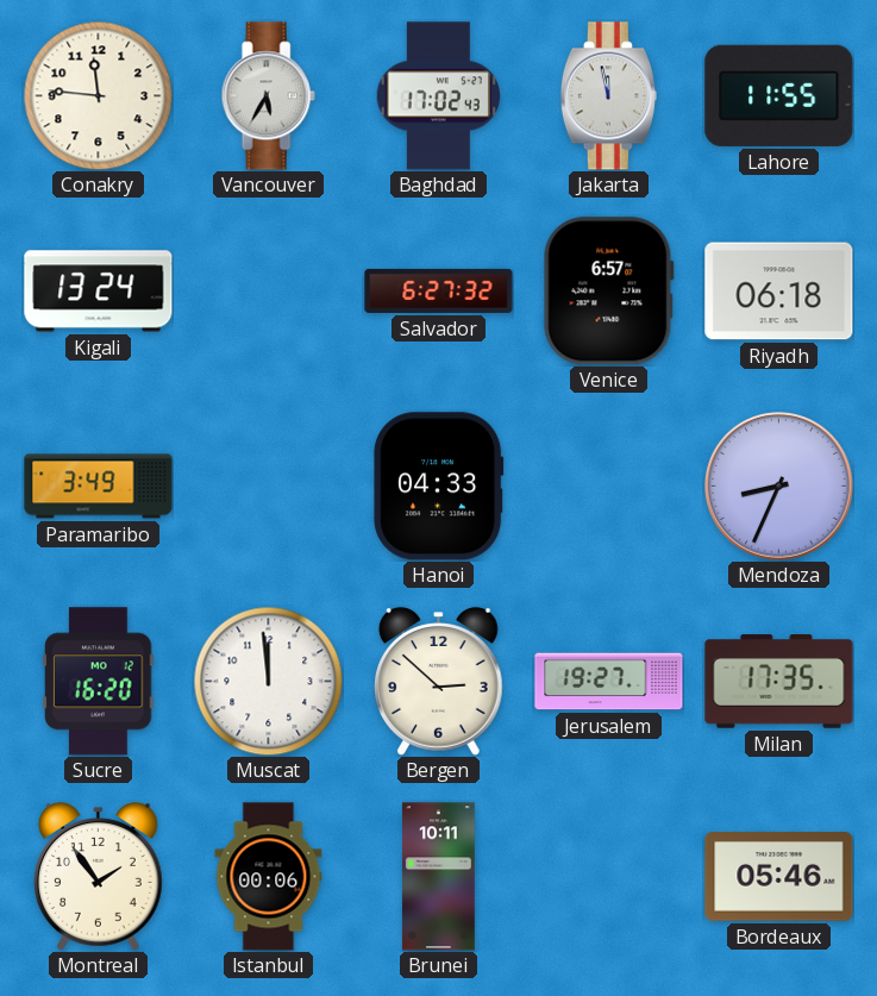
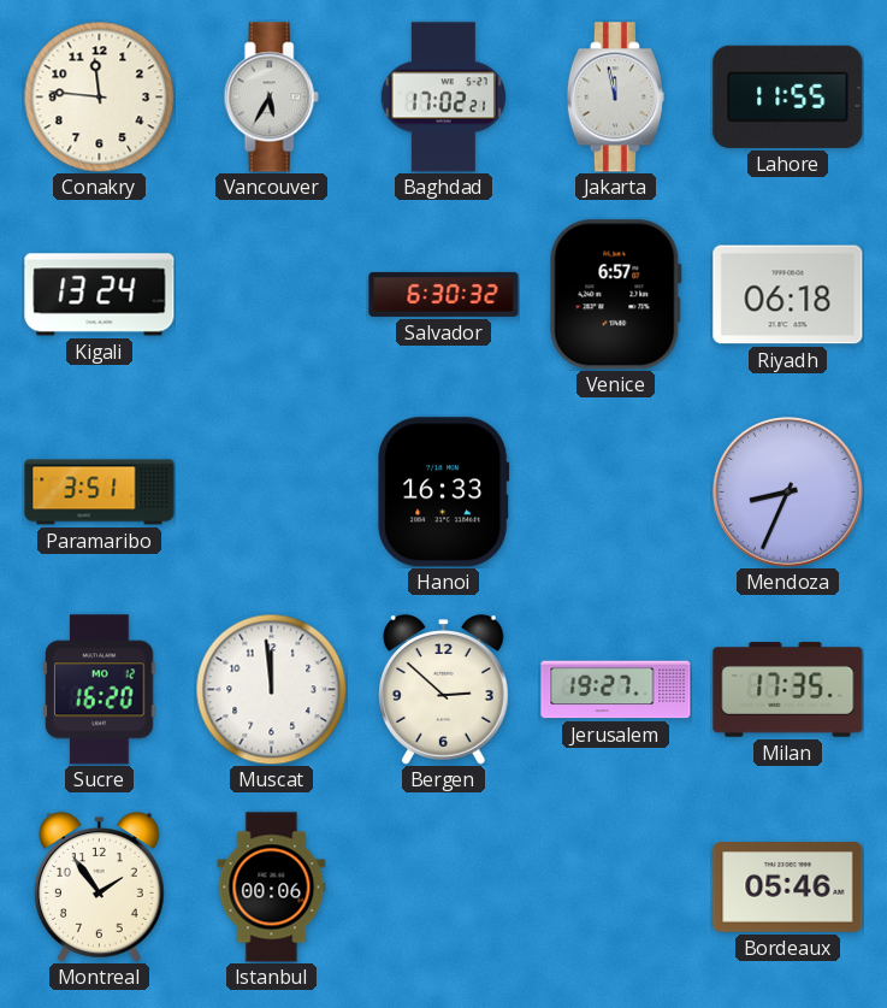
Baghdad: 17:02:43 -> 17:02:21
Salvador: 6:27 -> 6:30
Paramaribo: 3:49 -> 3:51
Hanoi: 04:33 -> 16:33
Brunei: 10:11 -> none
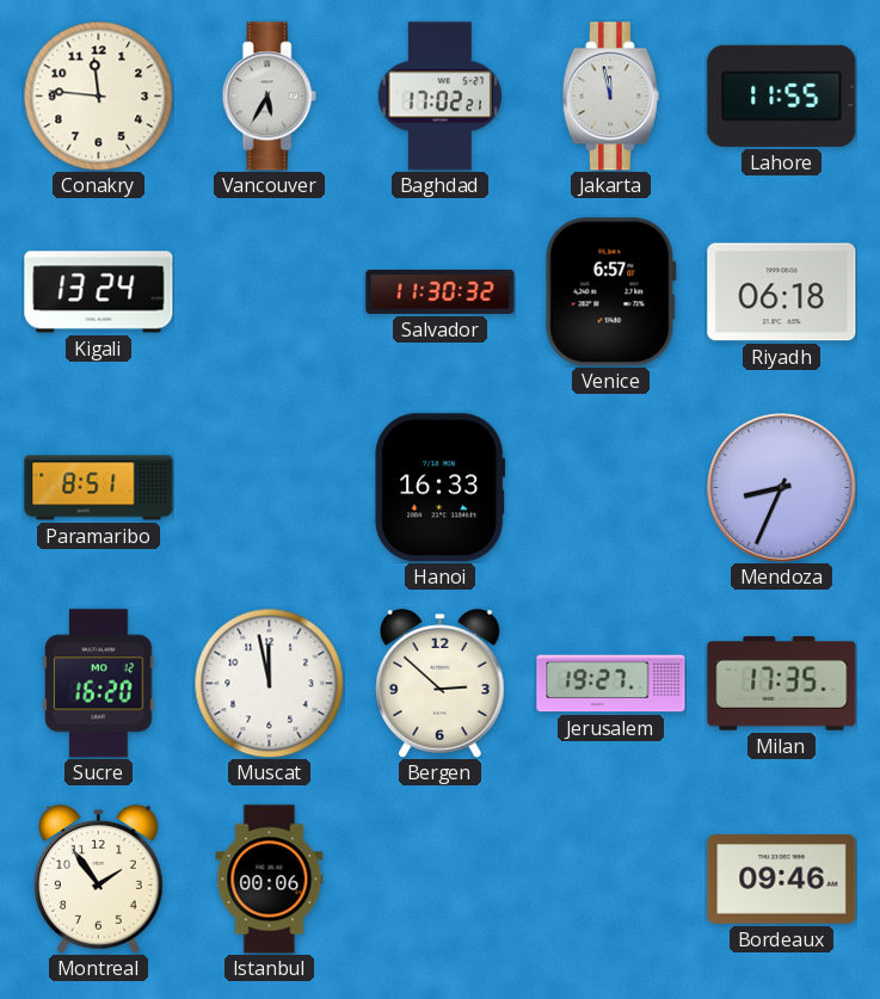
Salvador: 6:30 -> 11:30
Paramaribo: 3:51 -> 8:51
Muscat: 11:59 -> 11:58
Bordeaux: 05:46 -> 09:46
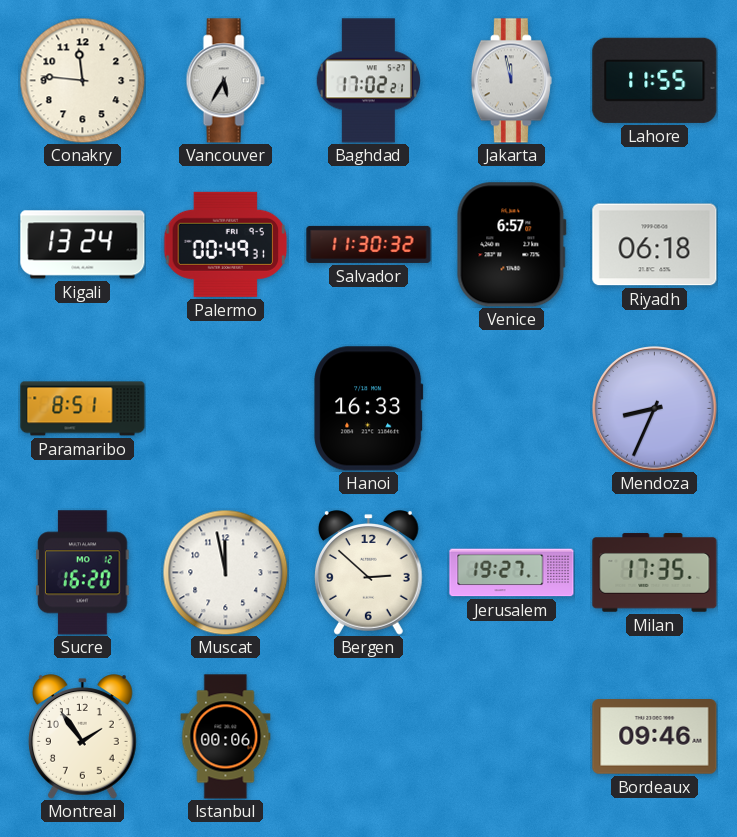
Palermo: none -> 00:49
